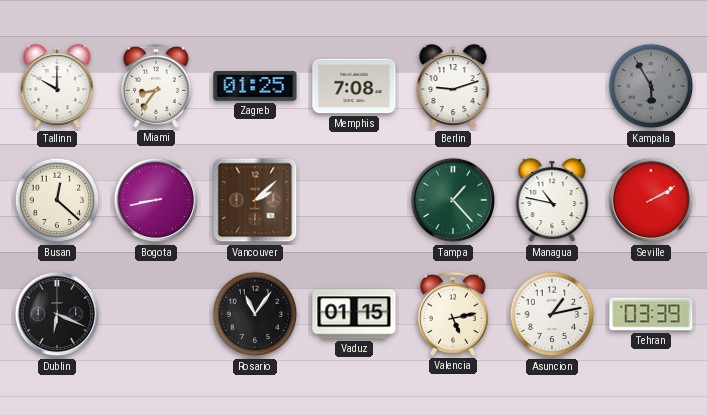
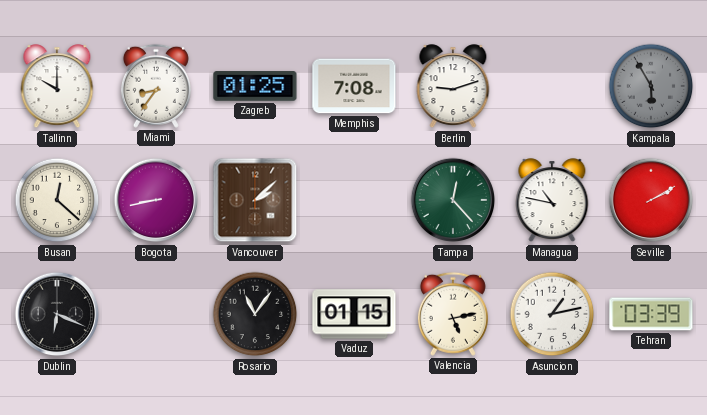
Tampa: 1:23 -> 12:23
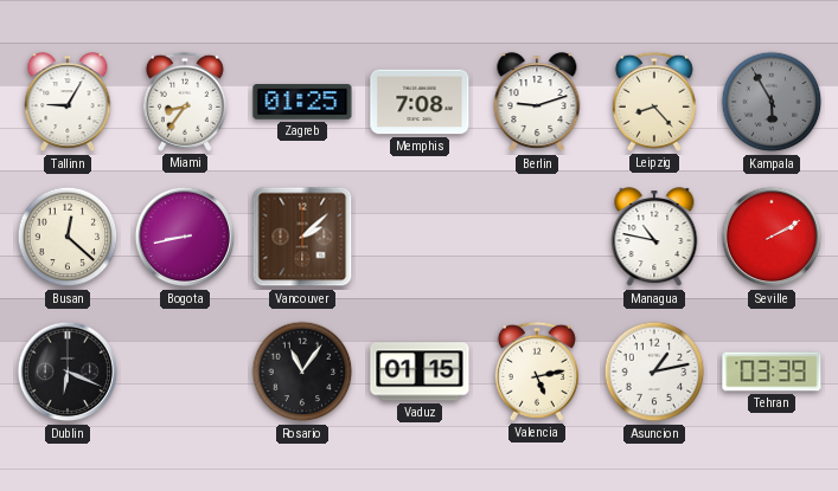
Tallinn: 10:00 -> 9:05
Leipzig: none -> 8:23
Tampa: 12:23 -> none
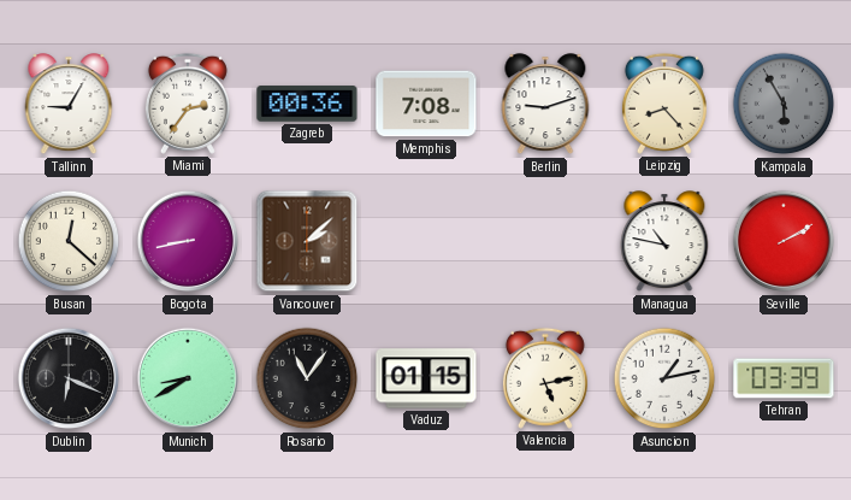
Miami: 8:36 -> 2:36
Zagreb: 01:25 -> 00:36
Munich: none -> 8:40
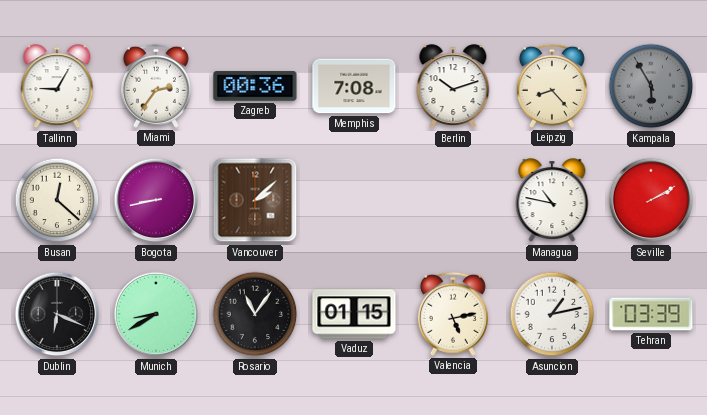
Berlin: 9:12 -> 10:12
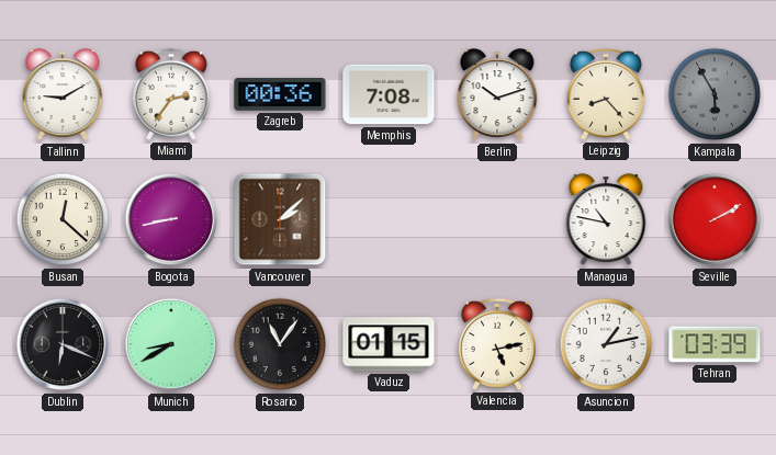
Tallinn: 9:05 -> 9:10
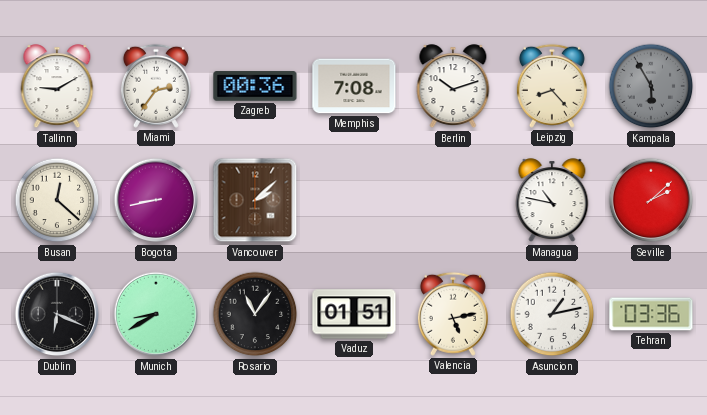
Seville: 2:10 -> 2:08
Vaduz: 01:15 -> 01:51
Tehran: 03:39 -> 03:36
